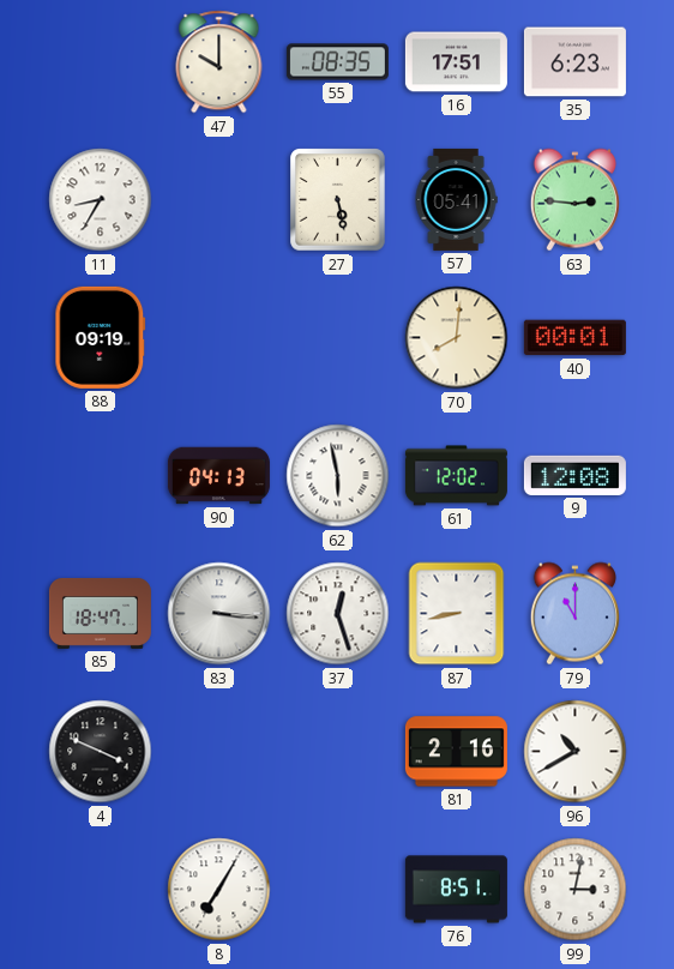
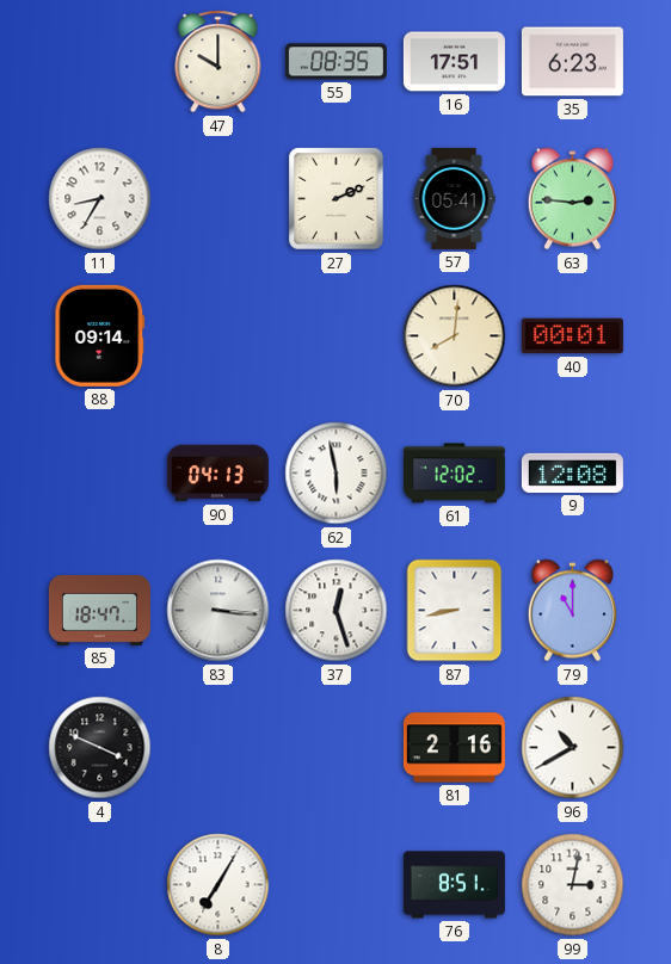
27: 5:28 -> 2:11
88: 09:19 -> 09:14
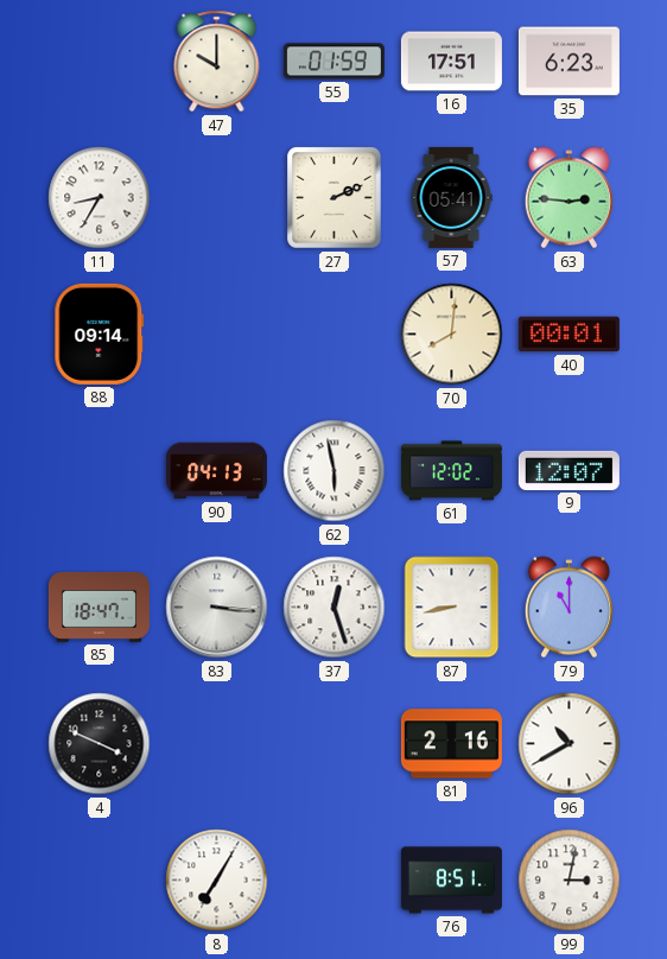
55: 08:35 -> 01:59
9: 12:08 -> 12:07
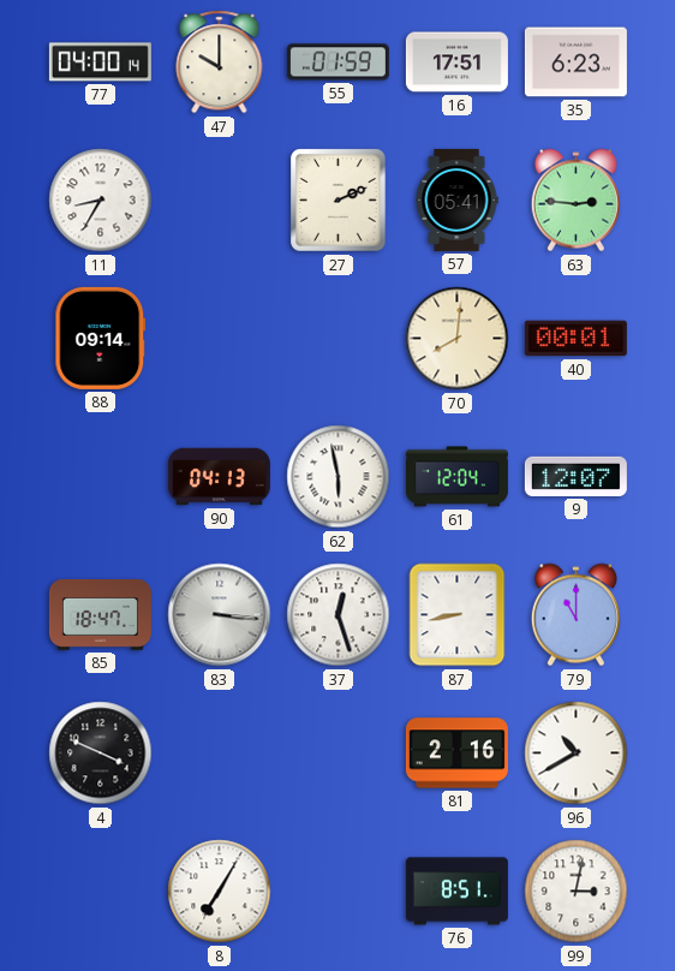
77: none -> 04:00
61: 12:02 -> 12:04
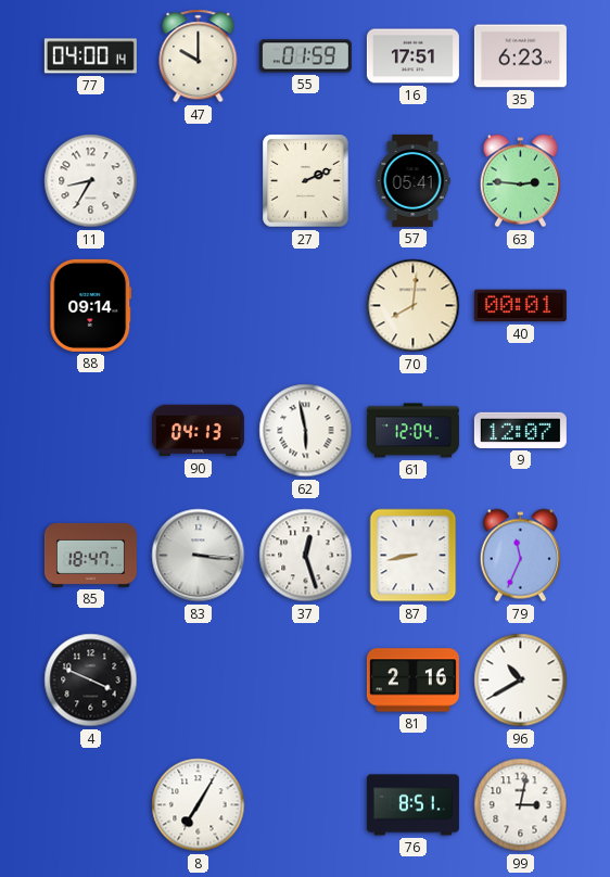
79: 11:00 -> 11:34
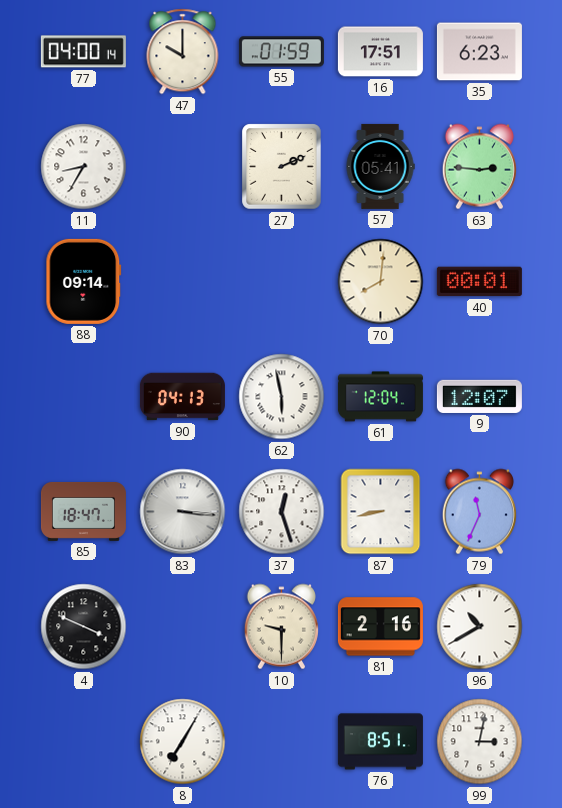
10: none -> 9:30
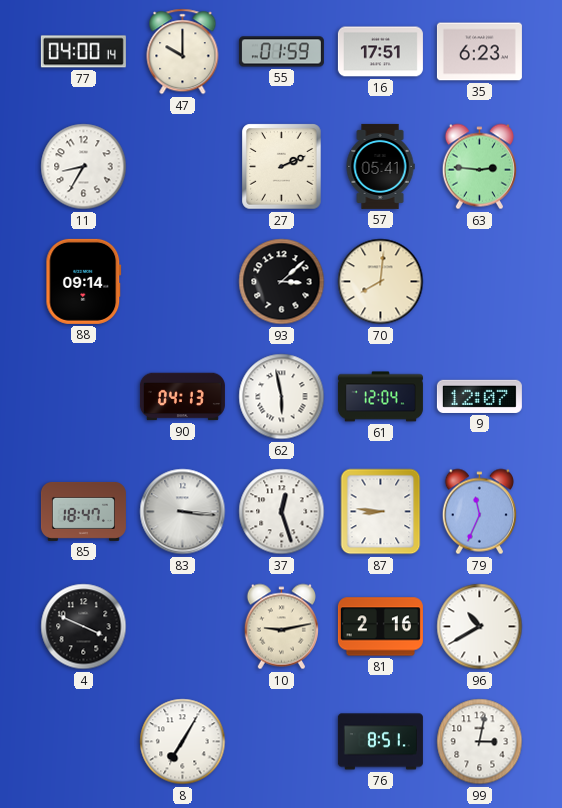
93: none -> 3:08
40: 00:01 -> none
87: 8:43 -> 8:46
10: 9:30 -> 9:13
